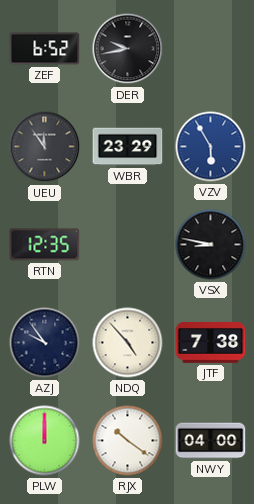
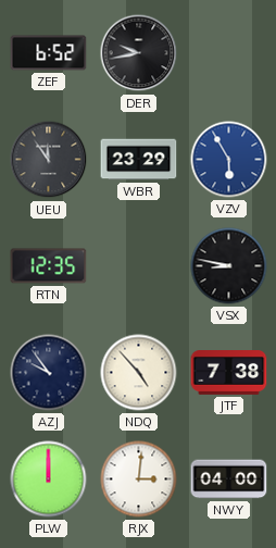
RJX: 10:21 -> 3:01
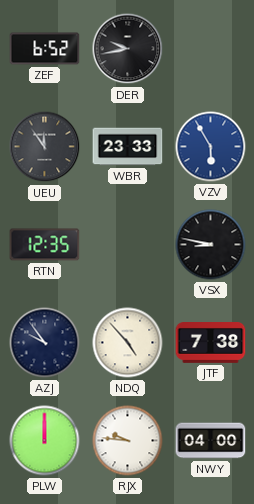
WBR: 23:29 -> 23:33
RJX: 3:01 -> 9:46
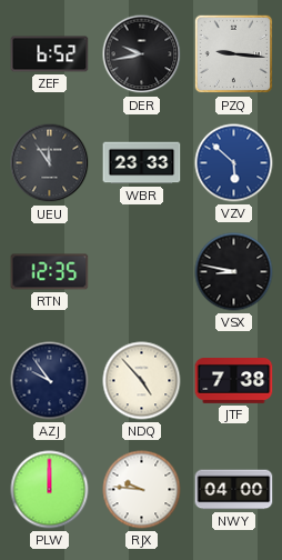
PZQ: none -> 9:16
VZV: 5:55 -> 5:52
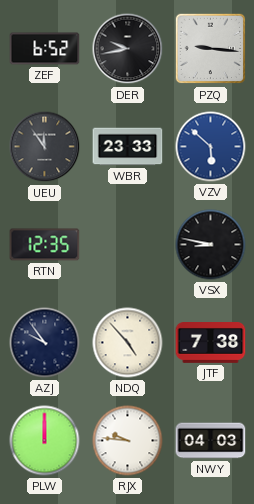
NWY: 04:00 -> 04:03
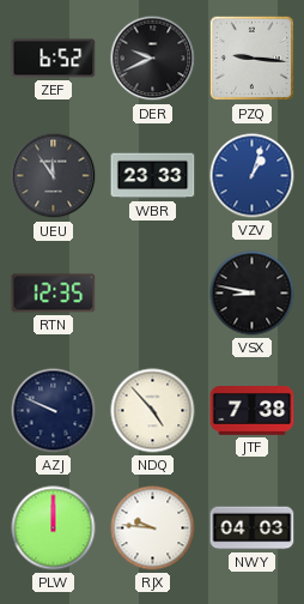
DER: 9:43 -> 9:41
VZV: 5:52 -> 1:03
AZJ: 9:54 -> 9:49
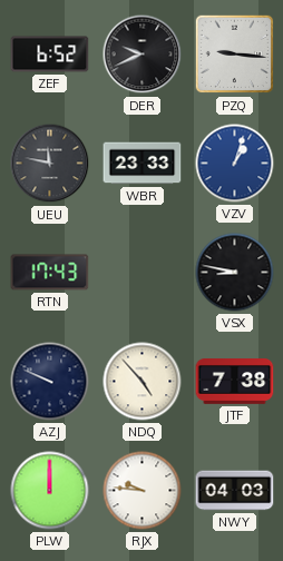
UEU: 11:54 -> 11:47
RTN: 12:35 -> 17:43
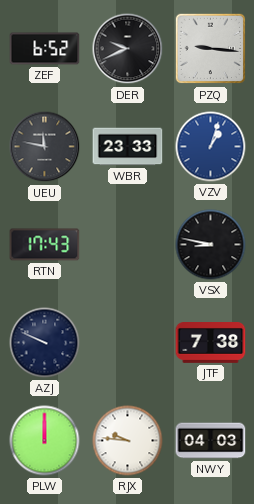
NDQ: 4:53 -> none
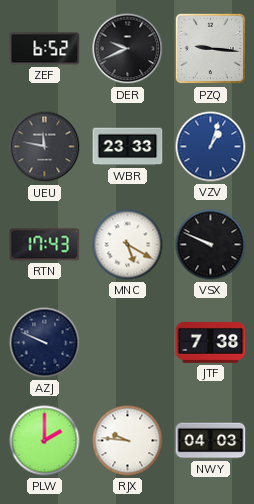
MNC: none -> 5:20
VSX: 8:47 -> 9:49
PLW: 12:00 -> 2:00
